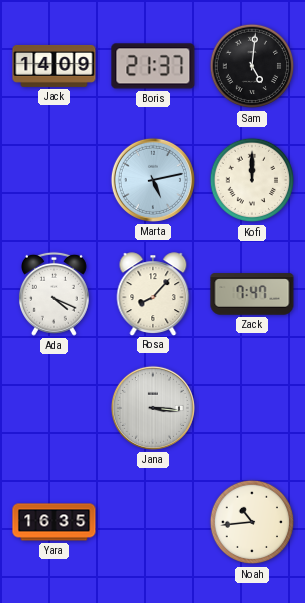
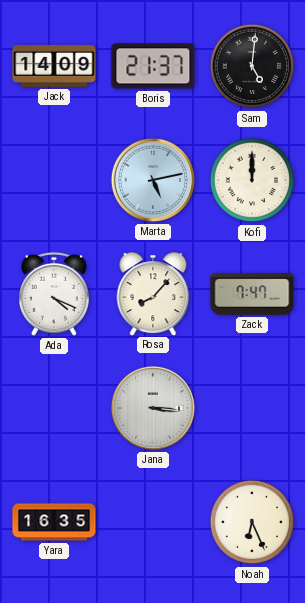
Noah: 10:44 -> 6:26
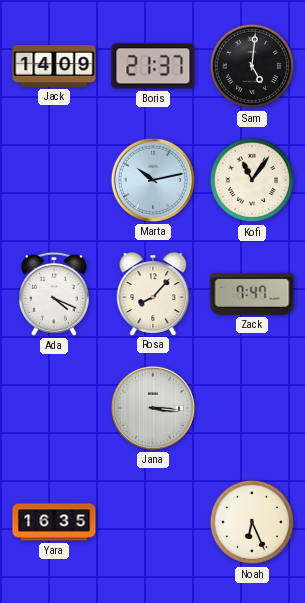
Marta: 5:13 -> 10:13
Kofi: 12:00 -> 11:06
